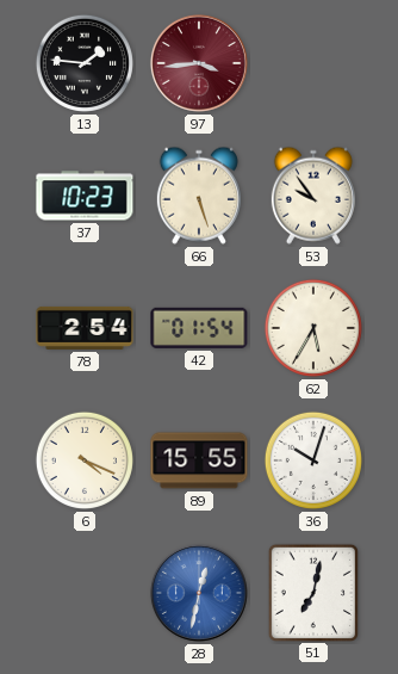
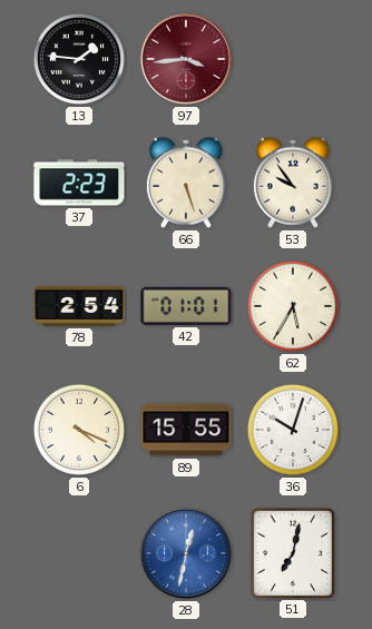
37: 10:23 -> 2:23
42: 01:54 -> 01:01
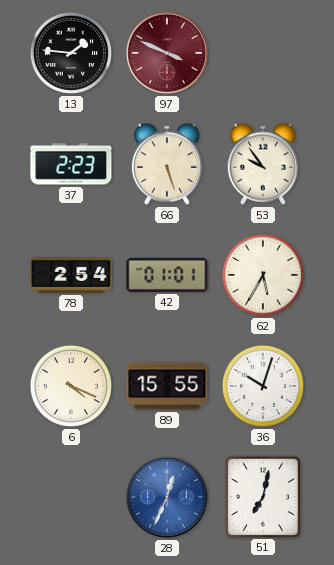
97: 3:44 -> 3:49
28: 12:32 -> 12:34
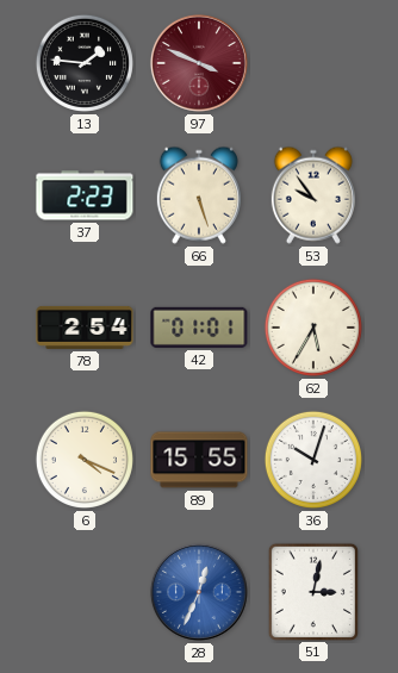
51: 7:02 -> 3:02
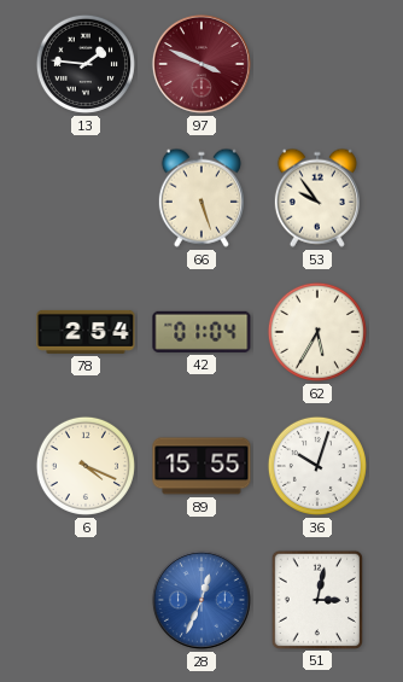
37: 2:23 -> none
42: 01:01 -> 01:04
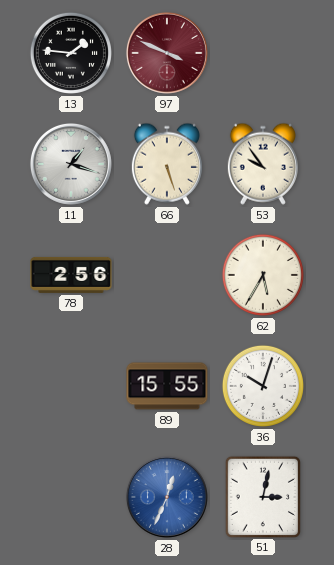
11: none -> 1:18
78: 2:54 -> 2:56
42: 01:04 -> none
6: 4:19 -> none
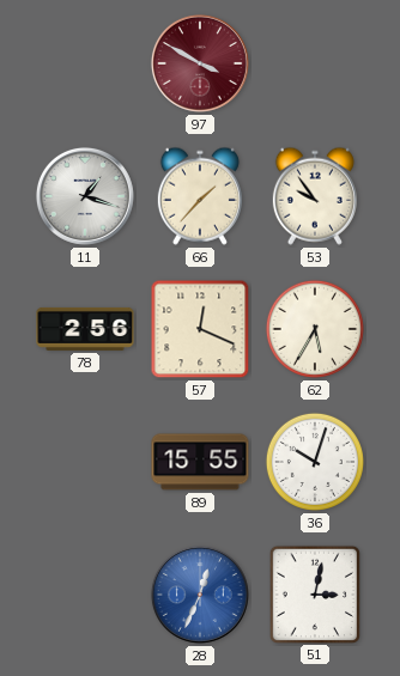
13: 1:46 -> none
97: 3:49 -> 3:50
66: 5:27 -> 1:37
57: none -> 12:19
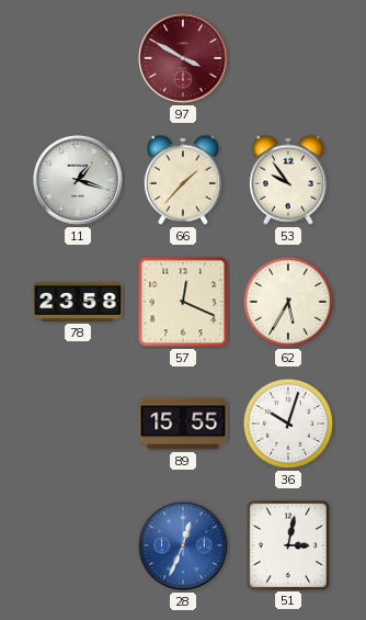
78: 2:56 -> 23:58
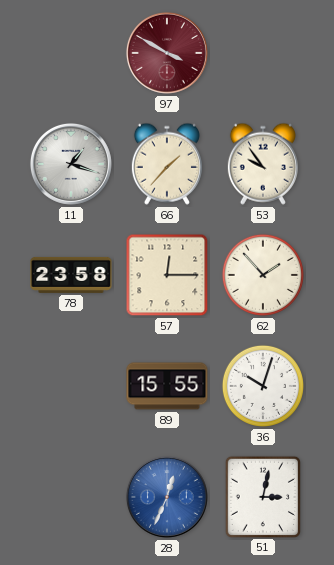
57: 12:19 -> 12:15
62: 5:35 -> 1:53
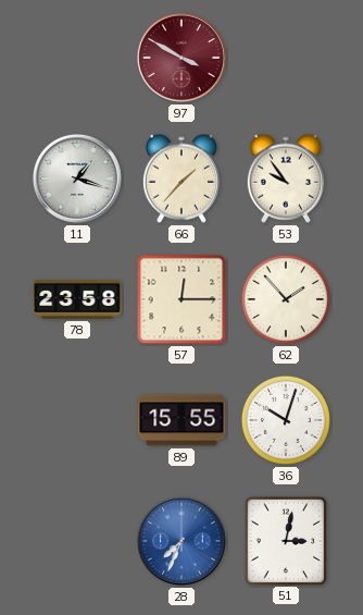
28: 12:34 -> 7:34
